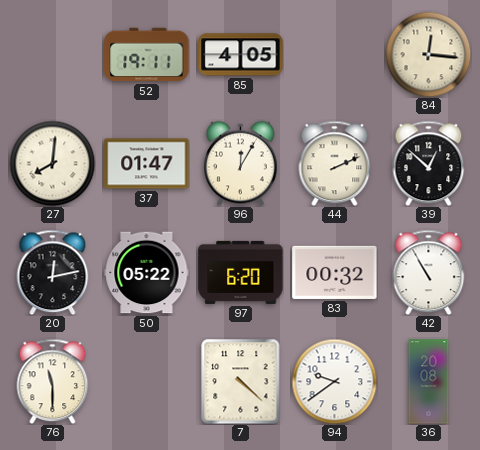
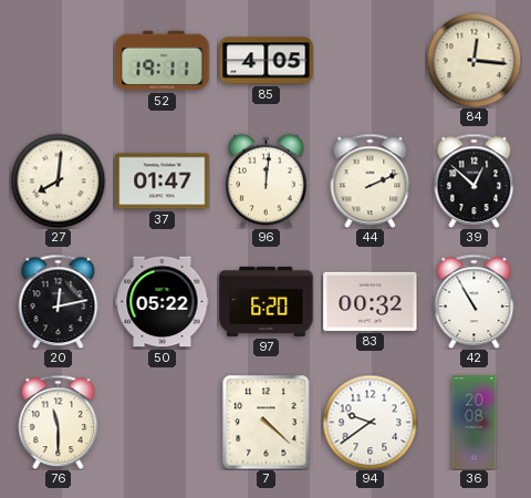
96: 12:05 -> 12:01
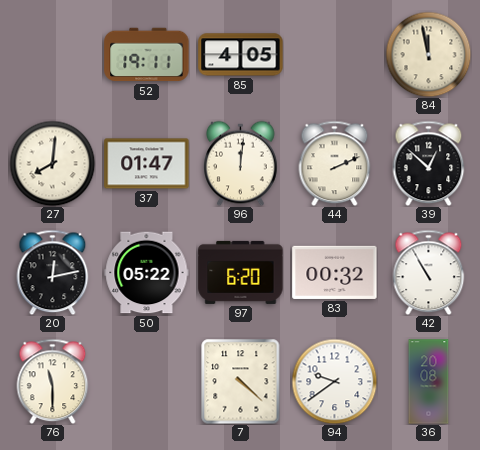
84: 12:16 -> 11:58
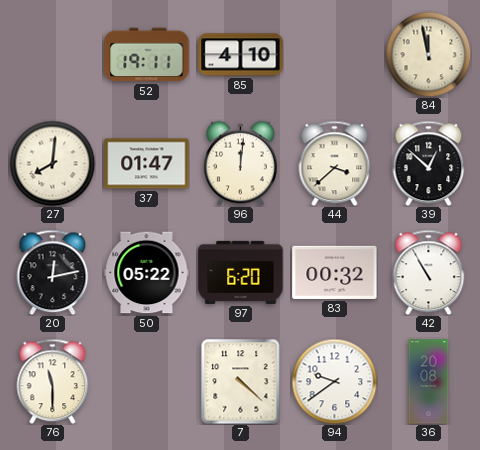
85: 4:05 -> 4:10
44: 2:11 -> 3:38
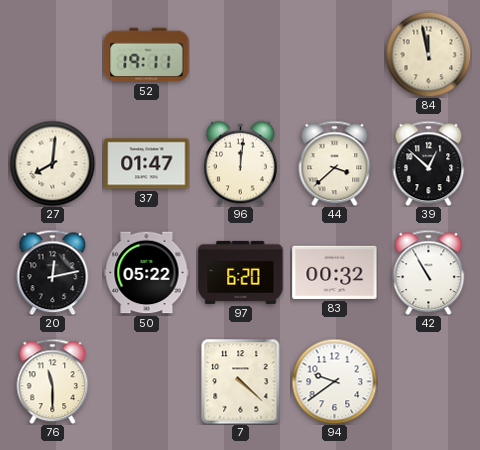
85: 4:10 -> none
36: 20:08 -> none
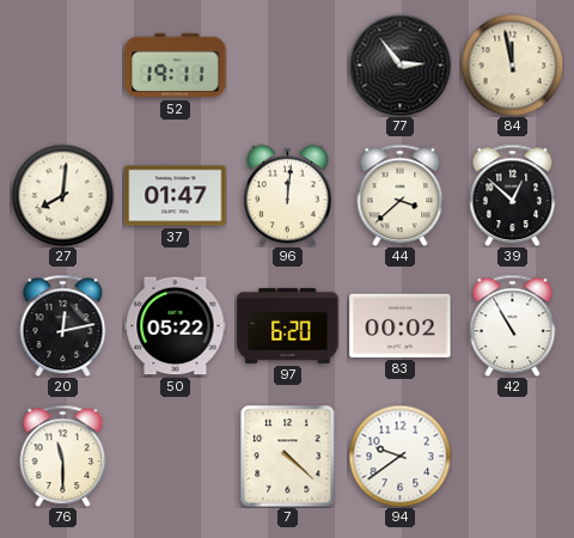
77: none -> 2:54
83: 00:32 -> 00:02
